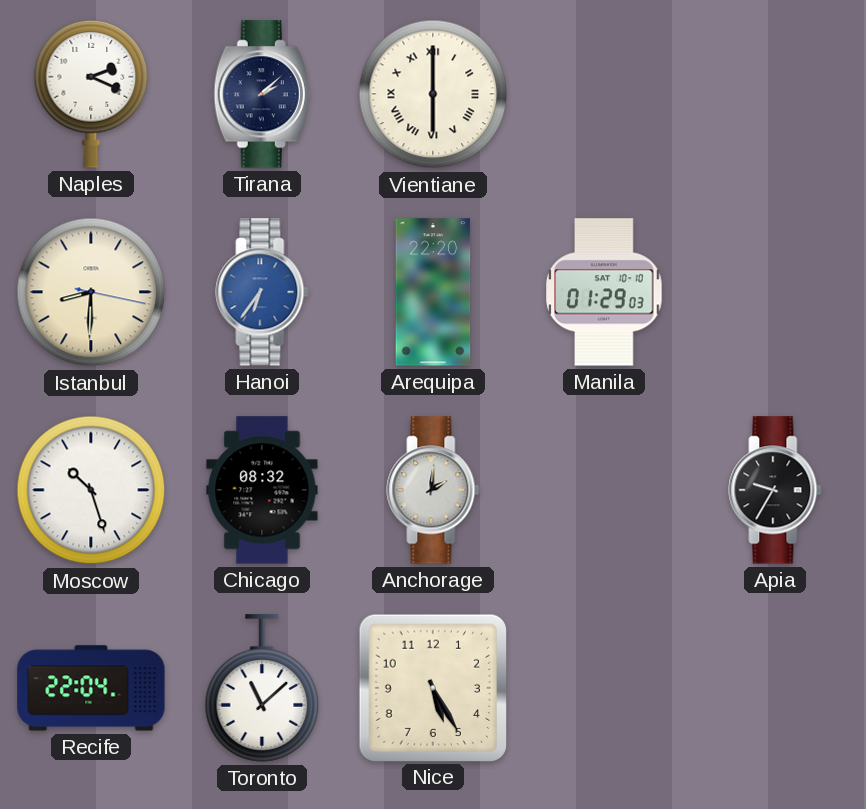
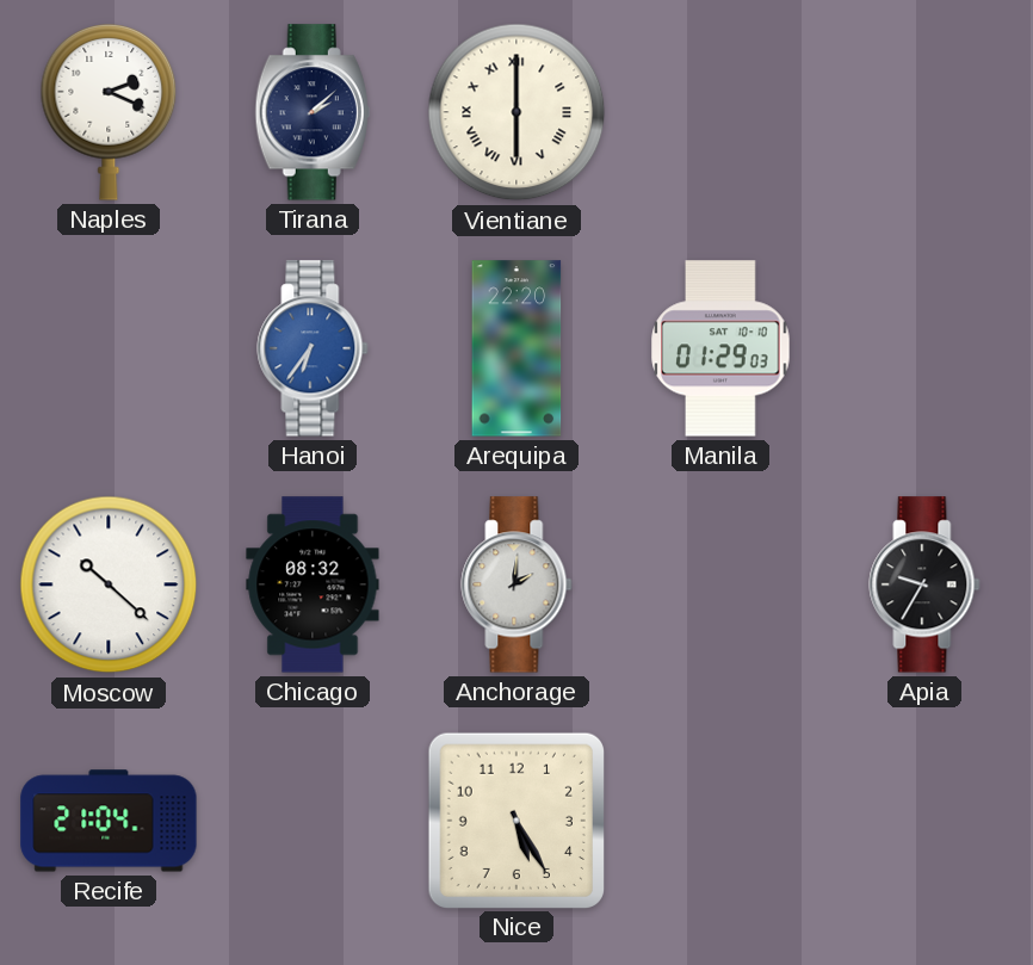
Istanbul: 8:30 -> none
Moscow: 10:27 -> 10:22
Recife: 22:04 -> 21:04
Toronto: 11:08 -> none
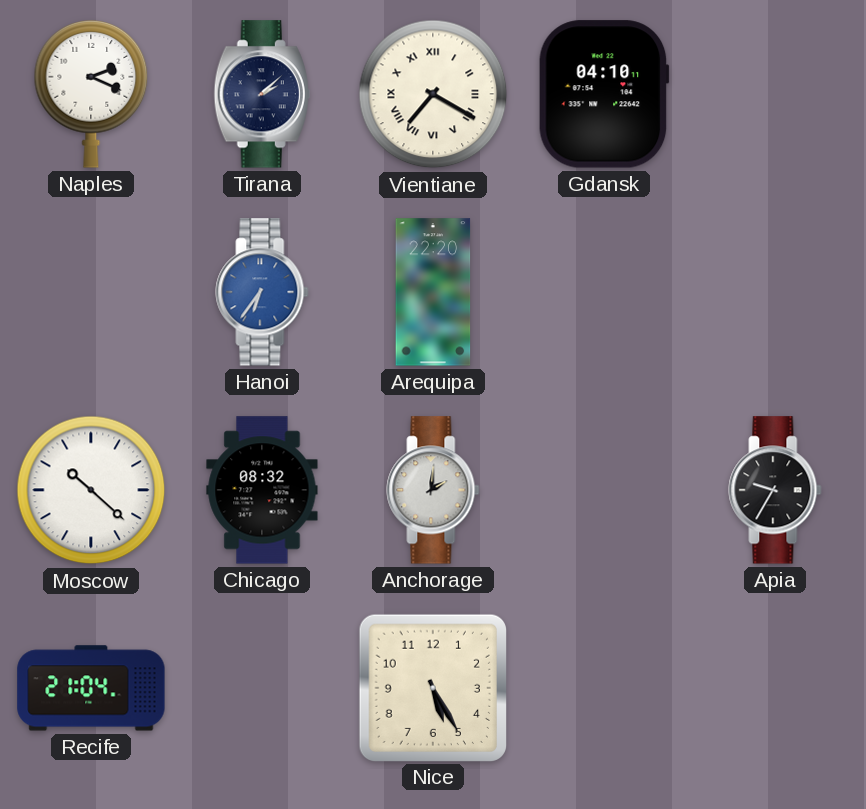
Vientiane: 6:00 -> 7:20
Gdansk: none -> 04:10
Manila: 01:29 -> none
